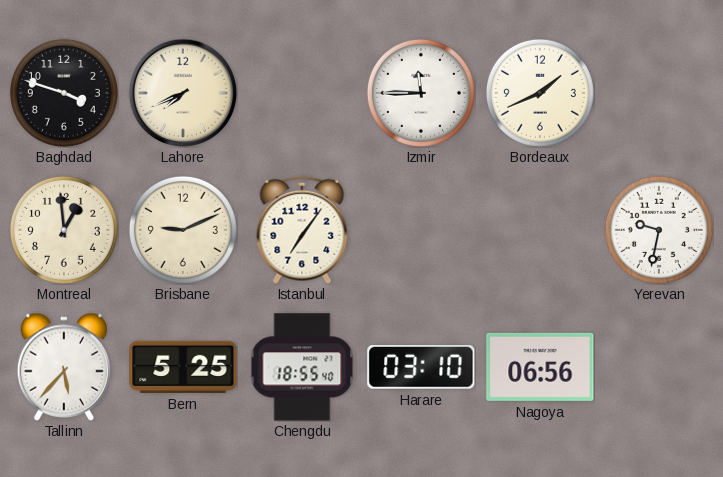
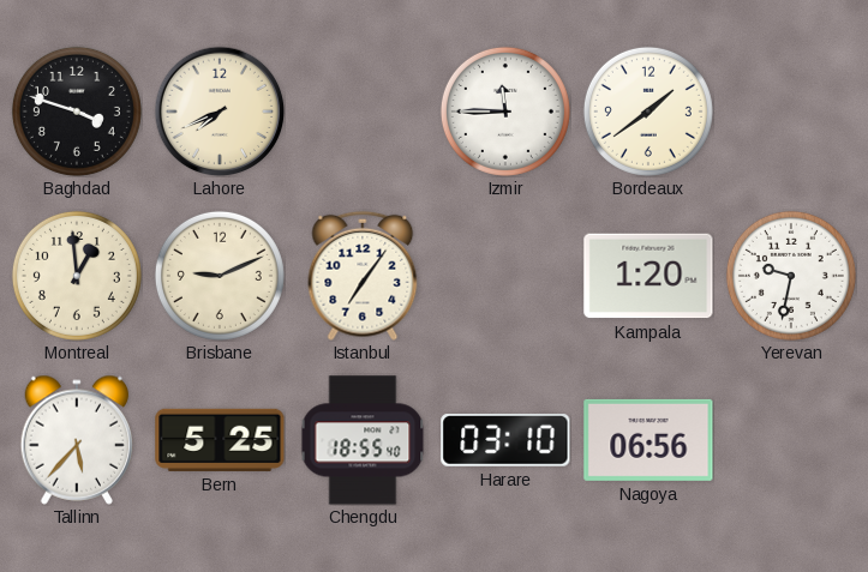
Bordeaux: 1:41 -> 1:39
Kampala: none -> 1:20
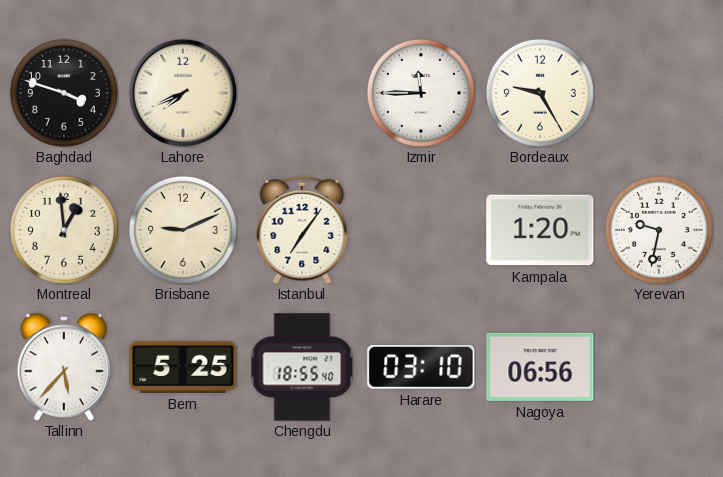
Bordeaux: 1:39 -> 9:25
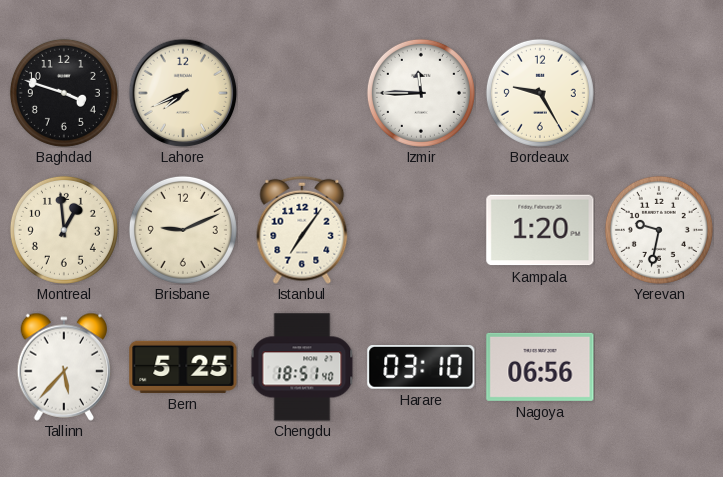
Chengdu: 18:55 -> 18:51
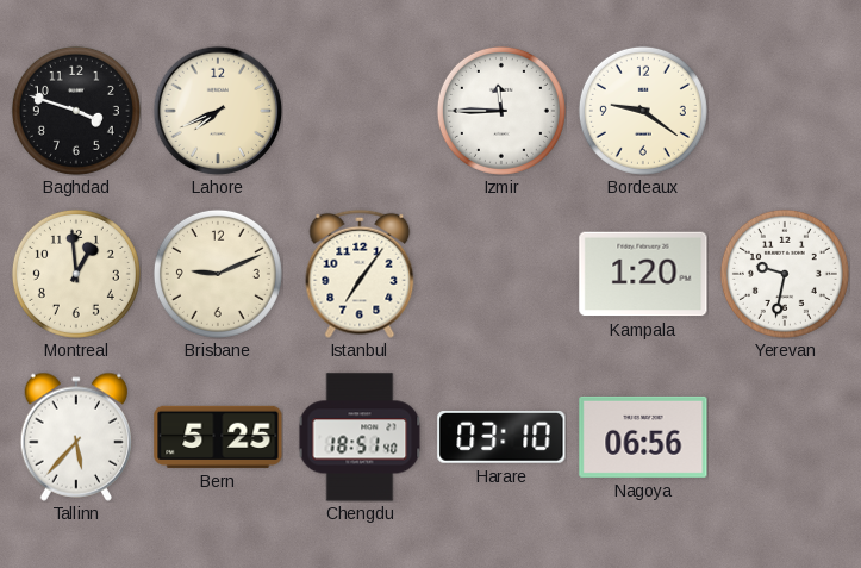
Bordeaux: 9:25 -> 9:21
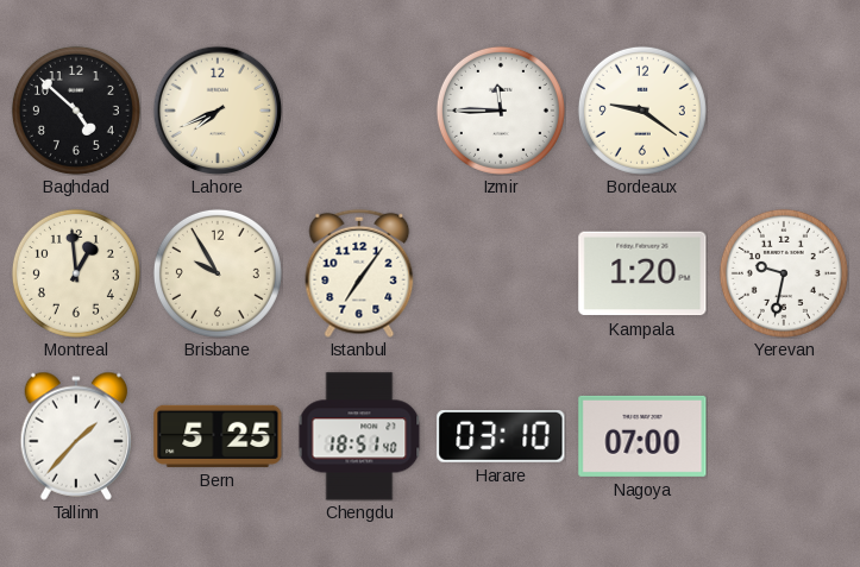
Baghdad: 3:48 -> 4:52
Brisbane: 9:11 -> 9:55
Tallinn: 5:37 -> 1:37
Nagoya: 06:56 -> 07:00
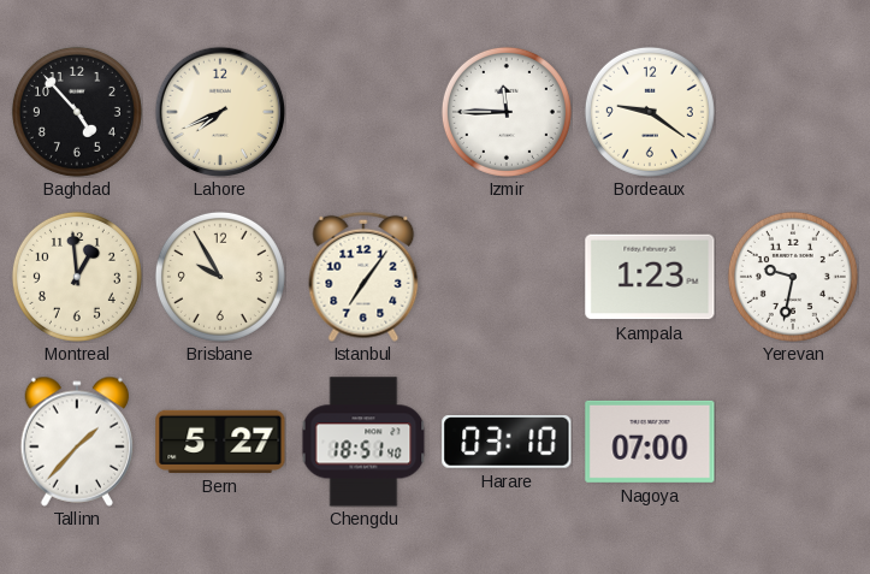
Baghdad: 4:52 -> 4:53
Kampala: 1:20 -> 1:23
Bern: 5:25 -> 5:27
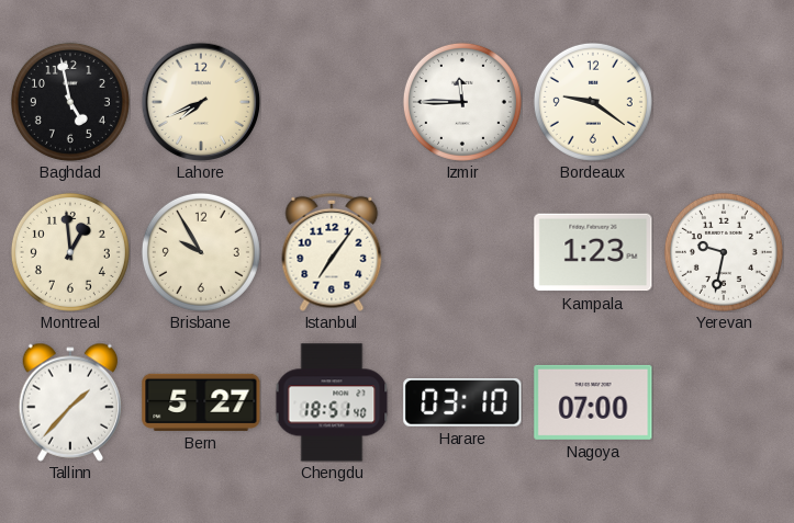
Baghdad: 4:53 -> 4:58
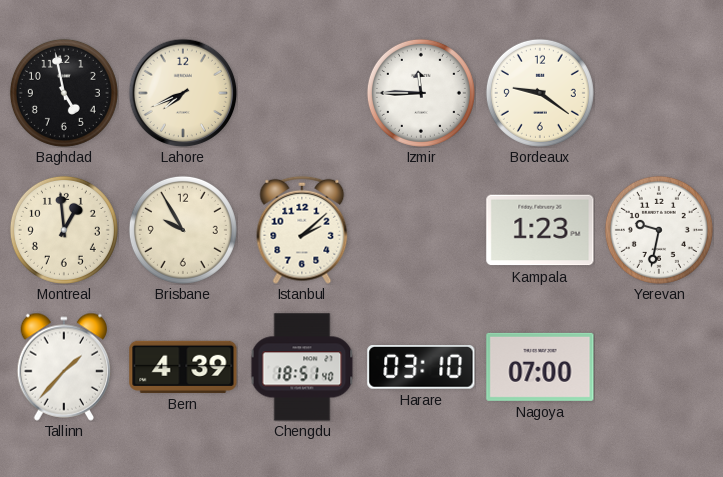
Istanbul: 7:06 -> 2:08
Bern: 5:27 -> 4:39
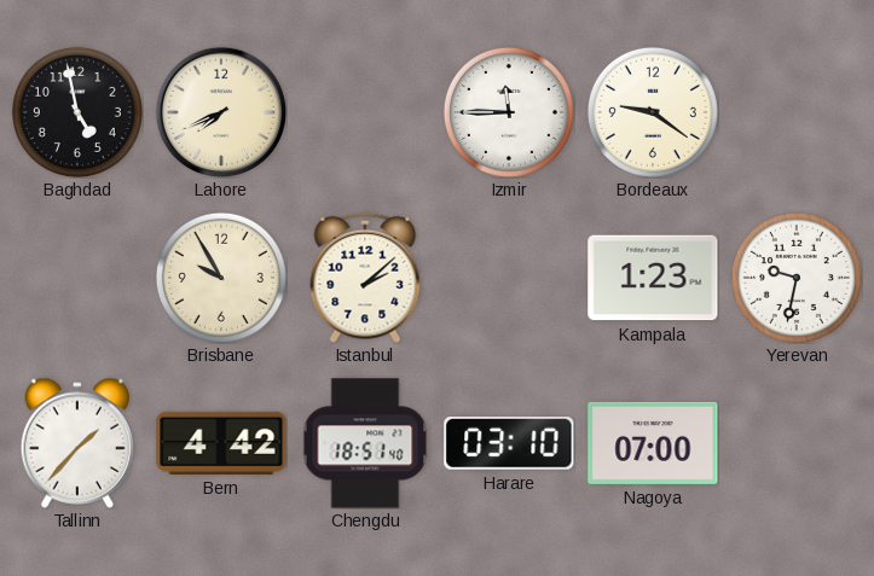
Montreal: 12:59 -> none
Bern: 4:39 -> 4:42
